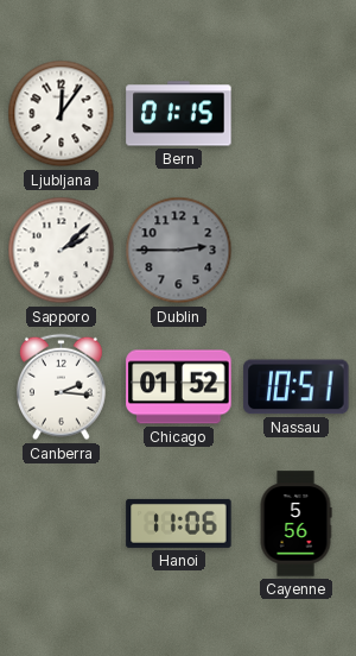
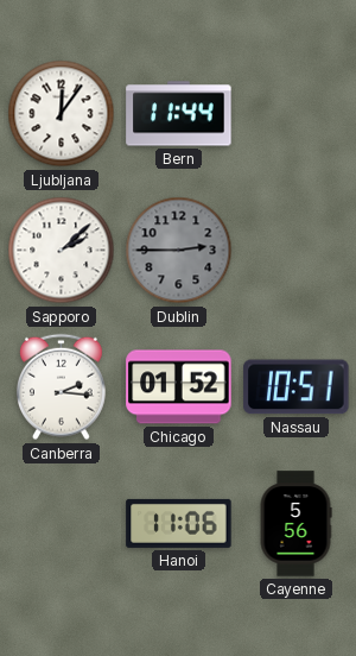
Bern: 01:15 -> 11:44
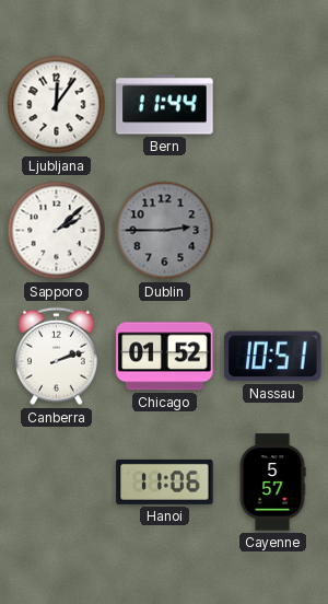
Canberra: 2:16 -> 2:12
Cayenne: 5:56 -> 5:57
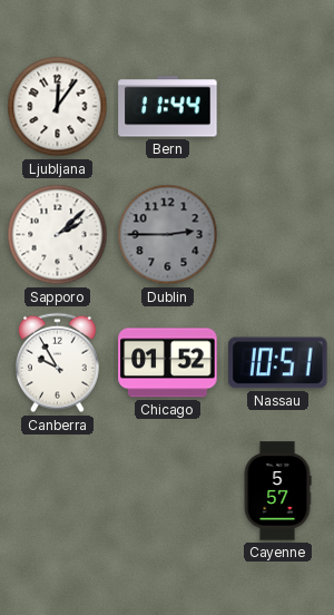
Canberra: 2:12 -> 9:55
Hanoi: 11:06 -> none
